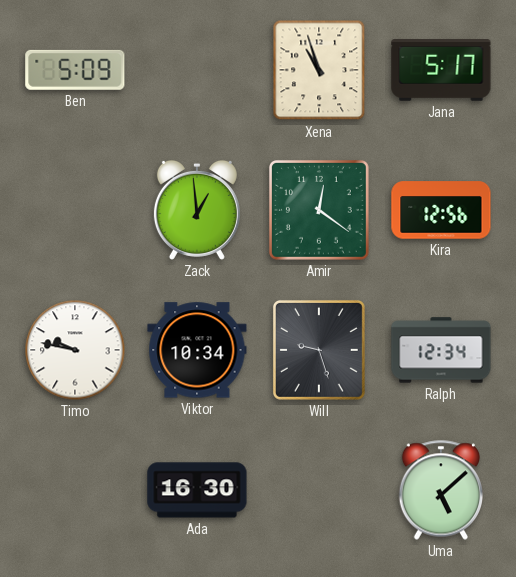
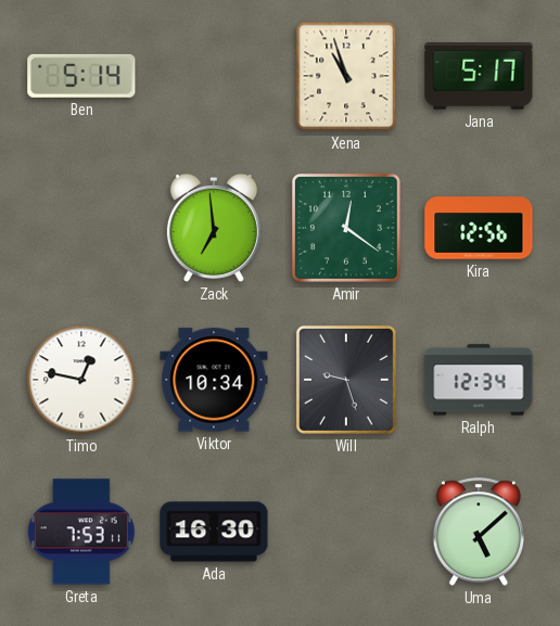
Ben: 5:09 -> 5:14
Zack: 12:59 -> 6:59
Timo: 9:47 -> 12:47
Greta: none -> 7:53
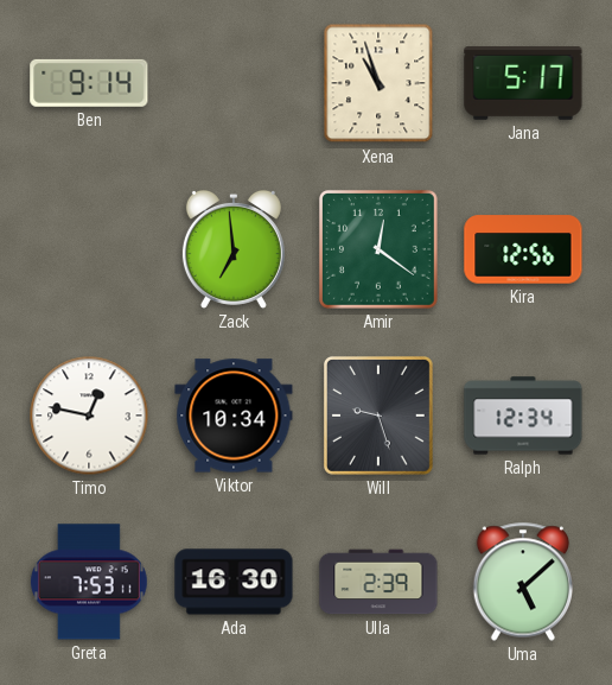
Ben: 5:14 -> 9:14
Ulla: none -> 2:39
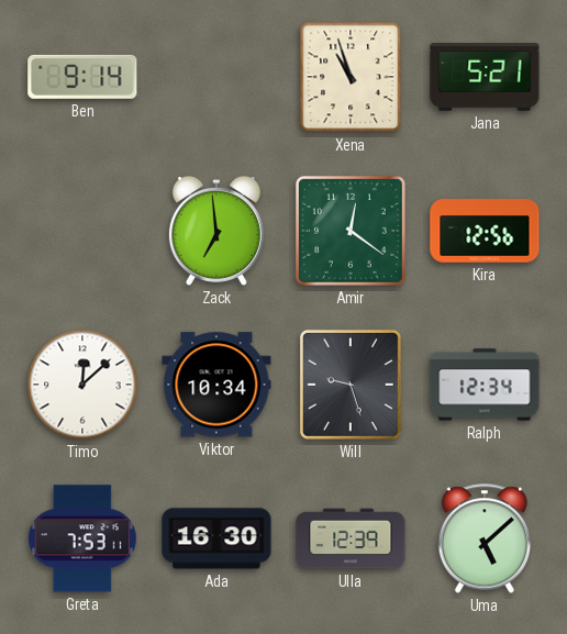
Jana: 5:17 -> 5:21
Timo: 12:47 -> 12:08
Ulla: 2:39 -> 12:39
